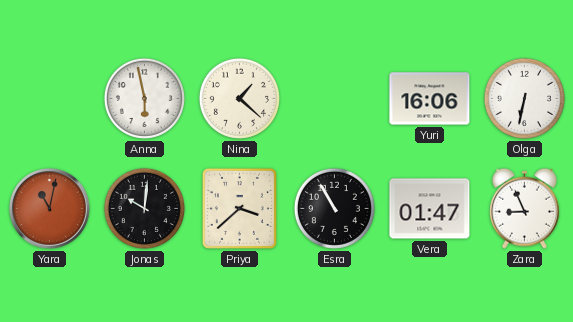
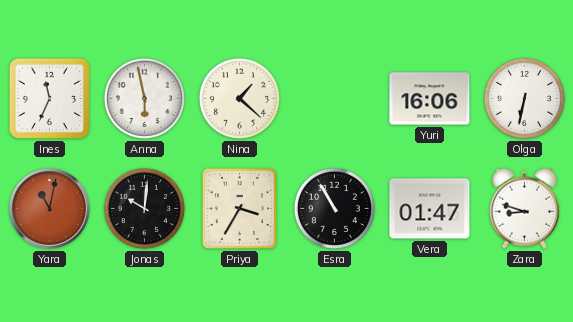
Ines: none -> 11:34
Priya: 3:38 -> 3:35
Zara: 8:56 -> 8:48
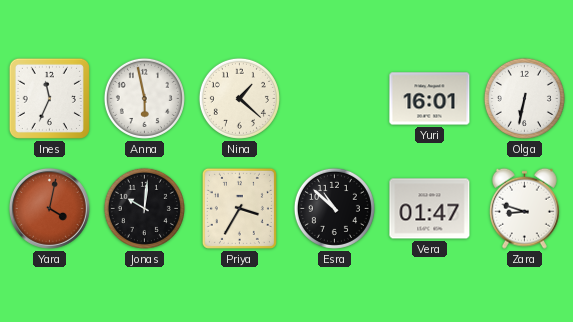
Yuri: 16:06 -> 16:01
Yara: 11:02 -> 4:02
Esra: 10:55 -> 10:52
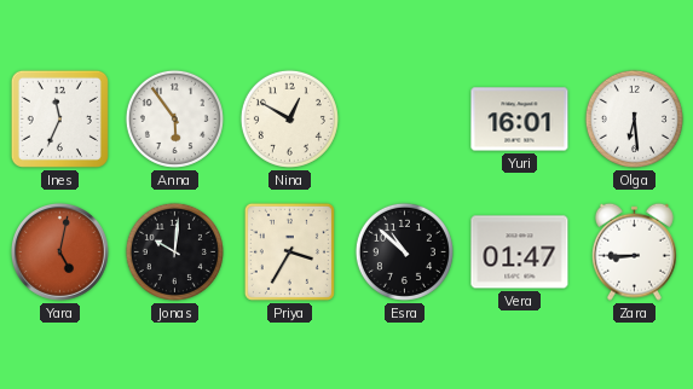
Anna: 5:58 -> 5:54
Nina: 1:22 -> 12:50
Olga: 6:32 -> 6:29
Yara: 4:02 -> 5:02
Zara: 8:48 -> 8:45
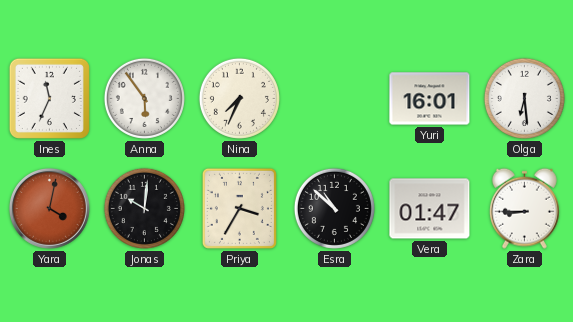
Nina: 12:50 -> 7:34
Yara: 5:02 -> 4:02
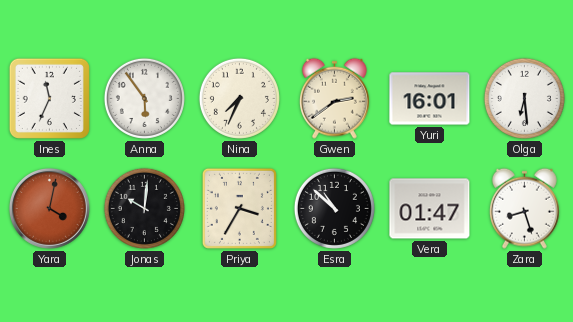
Gwen: none -> 2:39
Zara: 8:45 -> 8:27
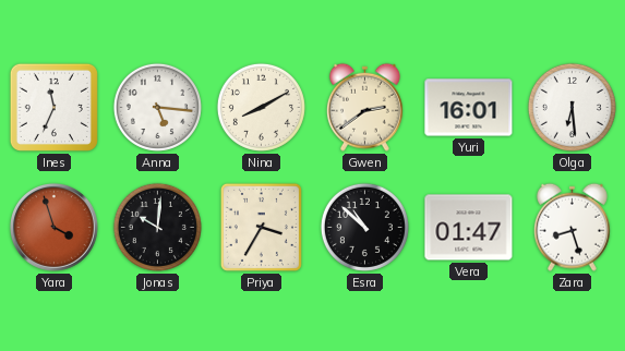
Anna: 5:54 -> 5:16
Nina: 7:34 -> 8:10
Yara: 4:02 -> 3:57
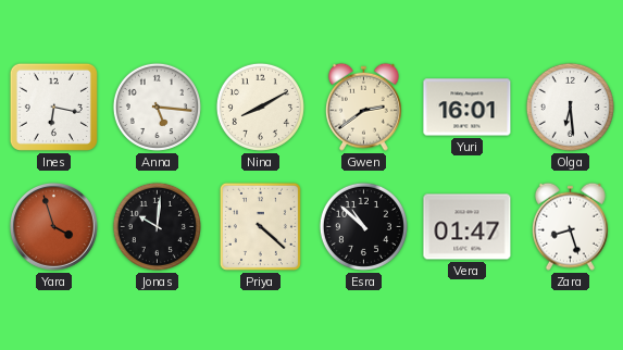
Ines: 11:34 -> 6:17
Priya: 3:35 -> 4:22
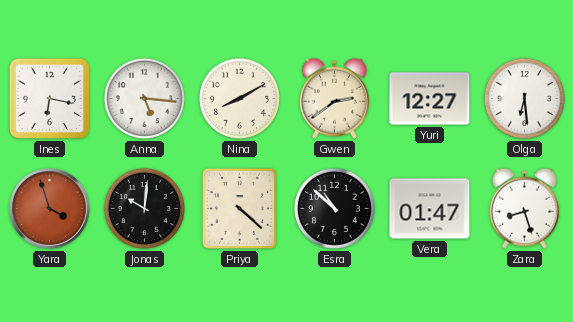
Yuri: 16:01 -> 12:27
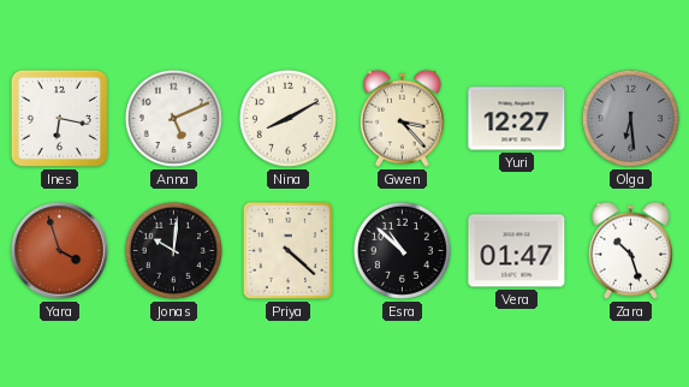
Anna: 5:16 -> 5:11
Gwen: 2:39 -> 3:23
Olga dial: white -> grey
Zara: 8:27 -> 10:27
